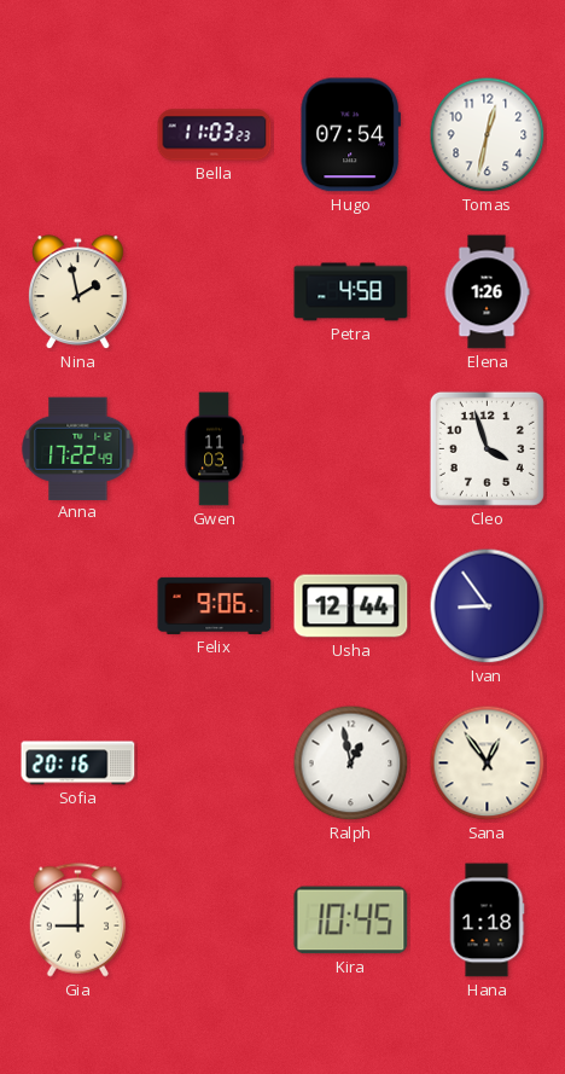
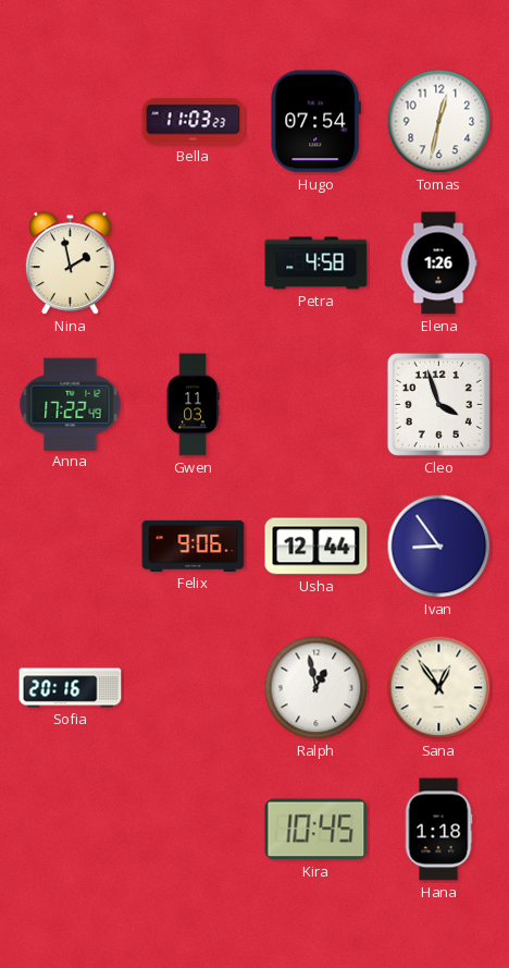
Gia: 9:00 -> none
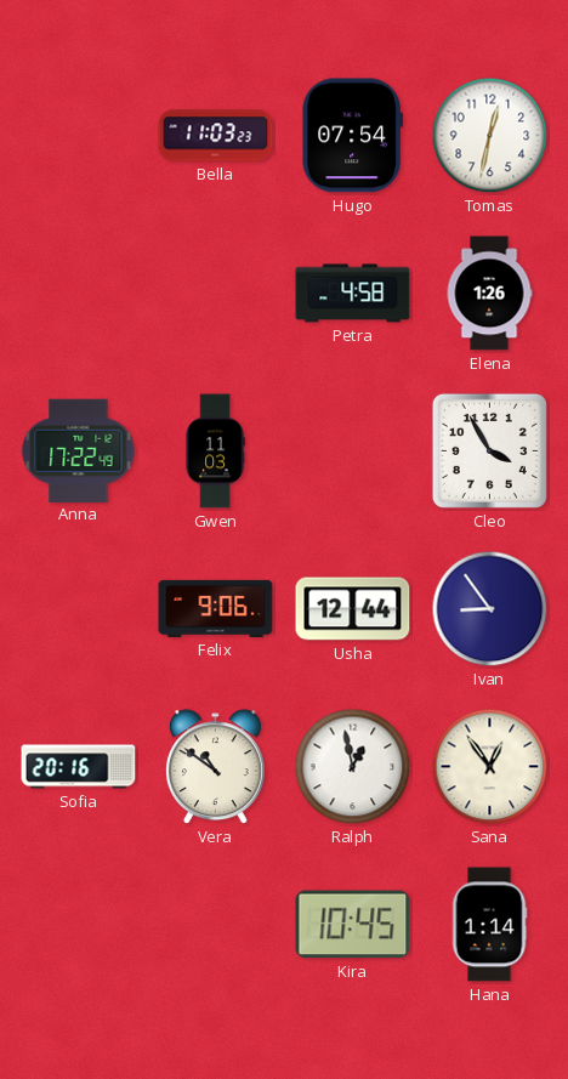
Nina: 1:58 -> none
Cleo: 3:57 -> 3:55
Vera: none -> 10:51
Hana: 1:18 -> 1:14
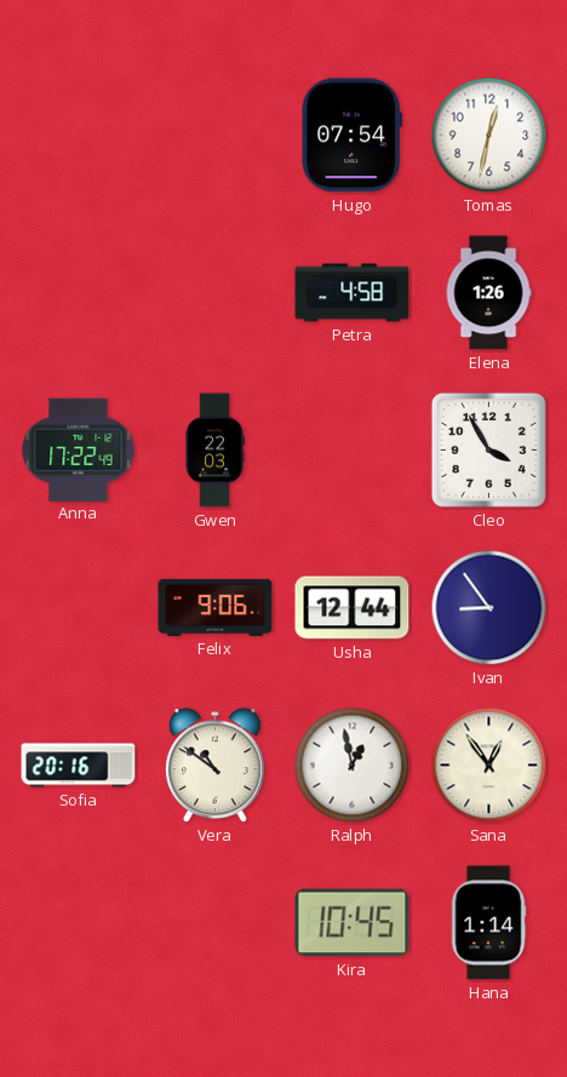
Bella: 11:03 -> none
Gwen: 11:03 -> 22:03
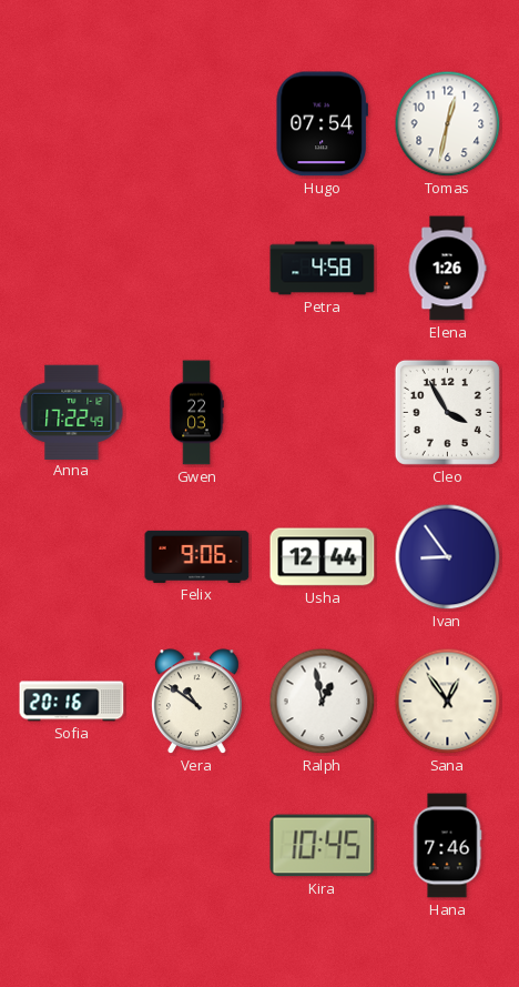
Hana: 1:14 -> 7:46
